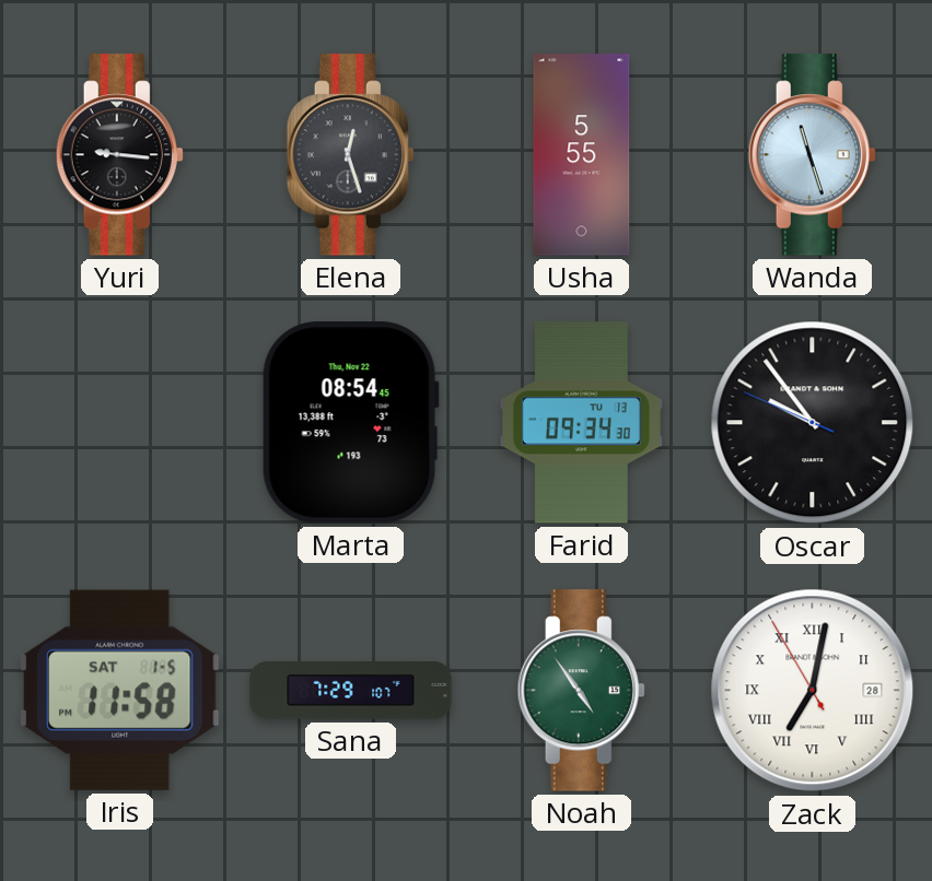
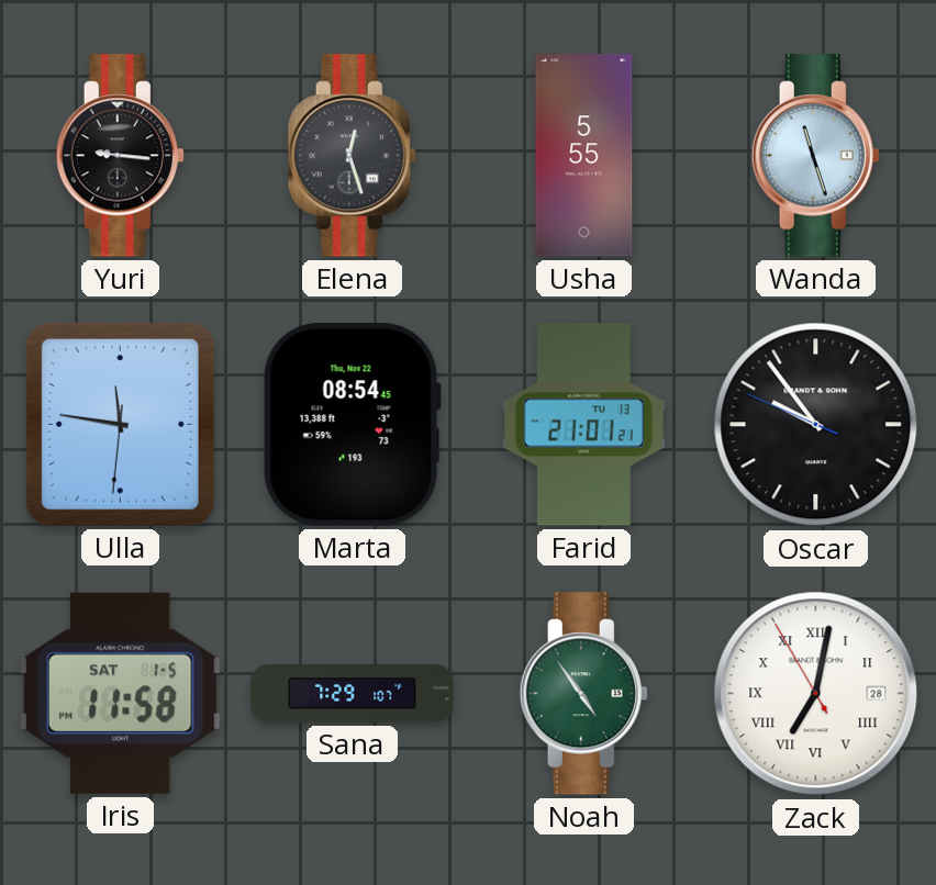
Ulla: none -> 11:46
Farid: 09:34 -> 21:01
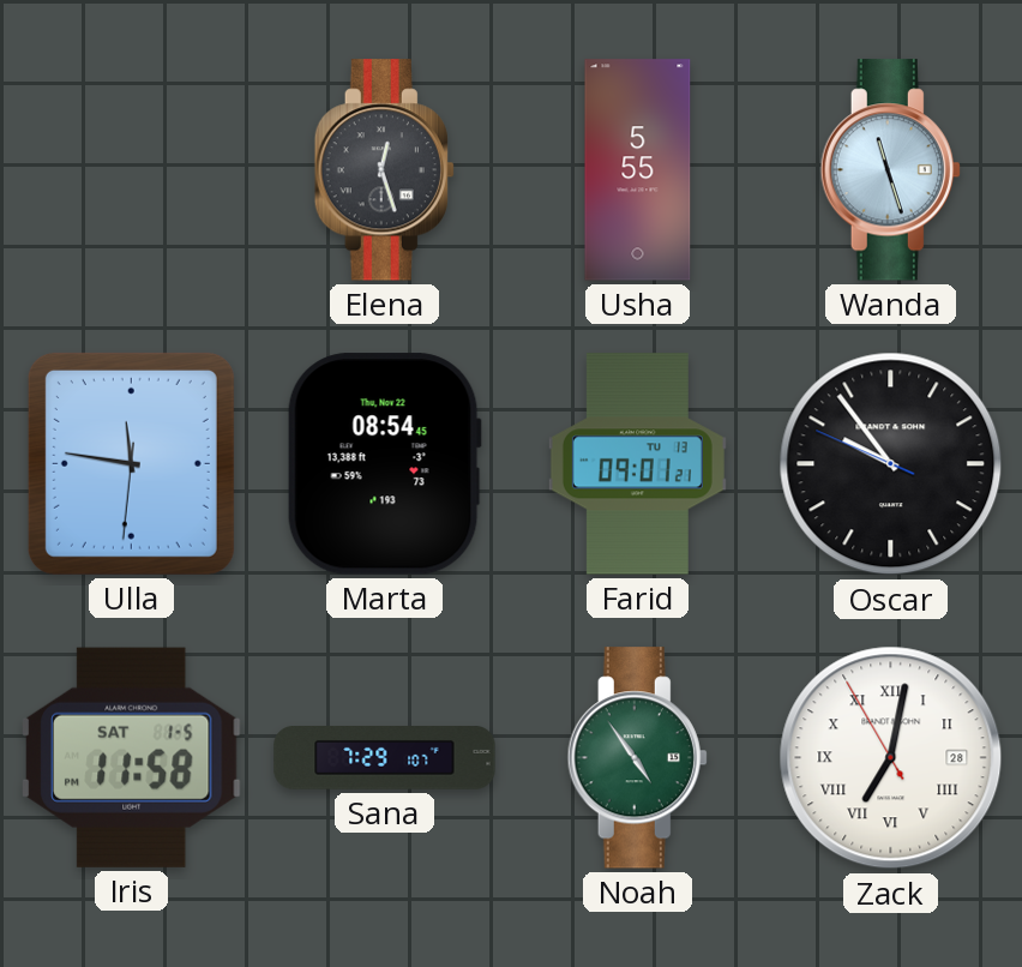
Yuri: 9:16 -> none
Farid: 21:01 -> 09:01
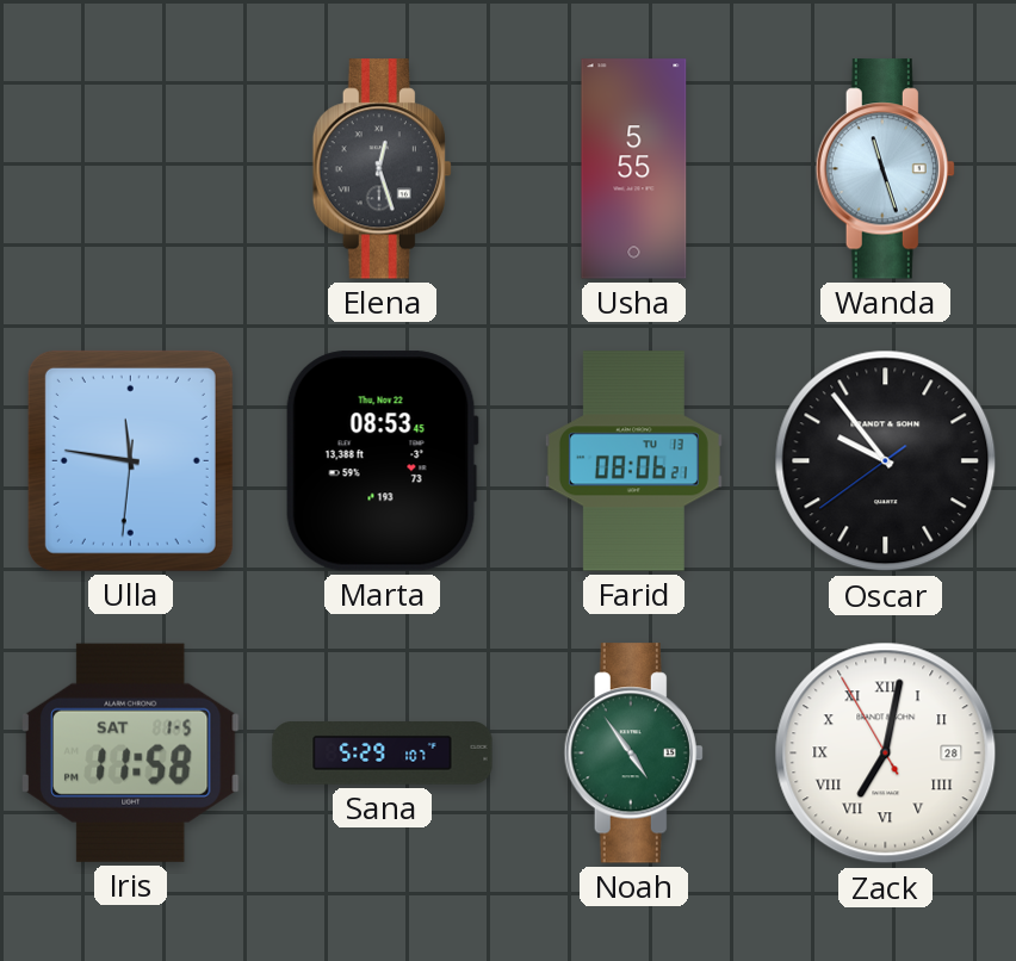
Marta: 08:54 -> 08:53
Farid: 09:01 -> 08:06
Oscar: 9:53:49 -> 9:53:39
Sana: 7:29 -> 5:29
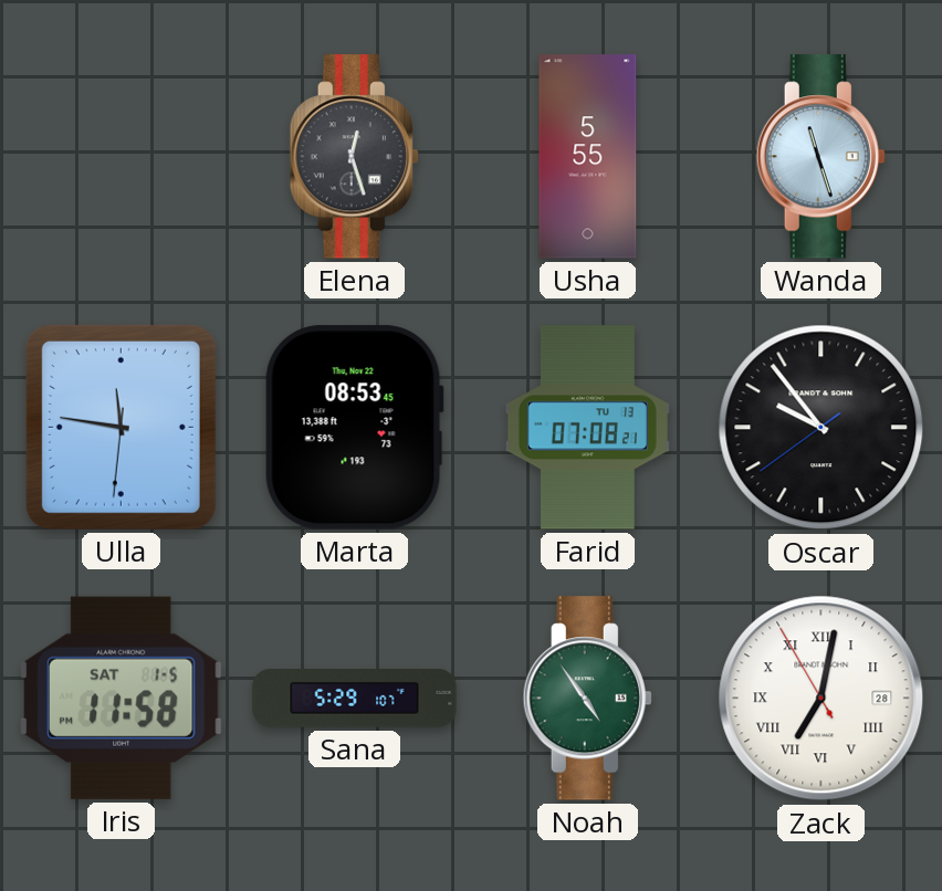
Farid: 08:06 -> 07:08
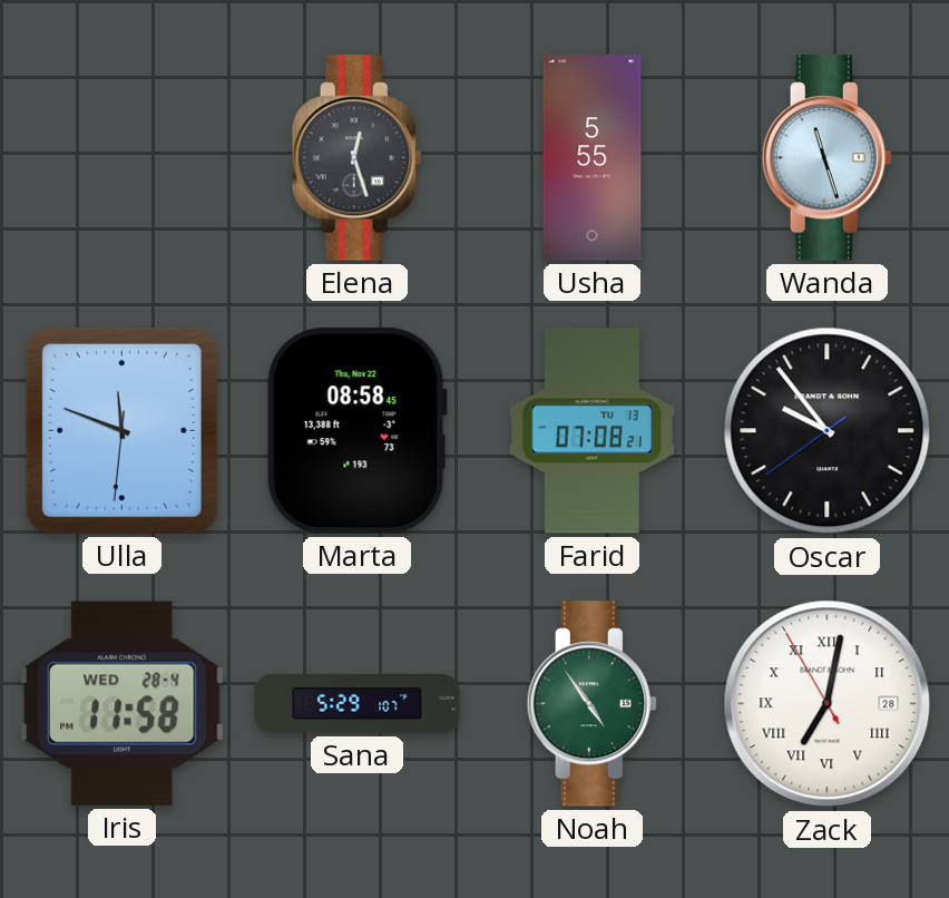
Ulla: 11:46 -> 11:48
Marta: 08:53 -> 08:58
Iris date: SAT 1-5 -> WED 28-4
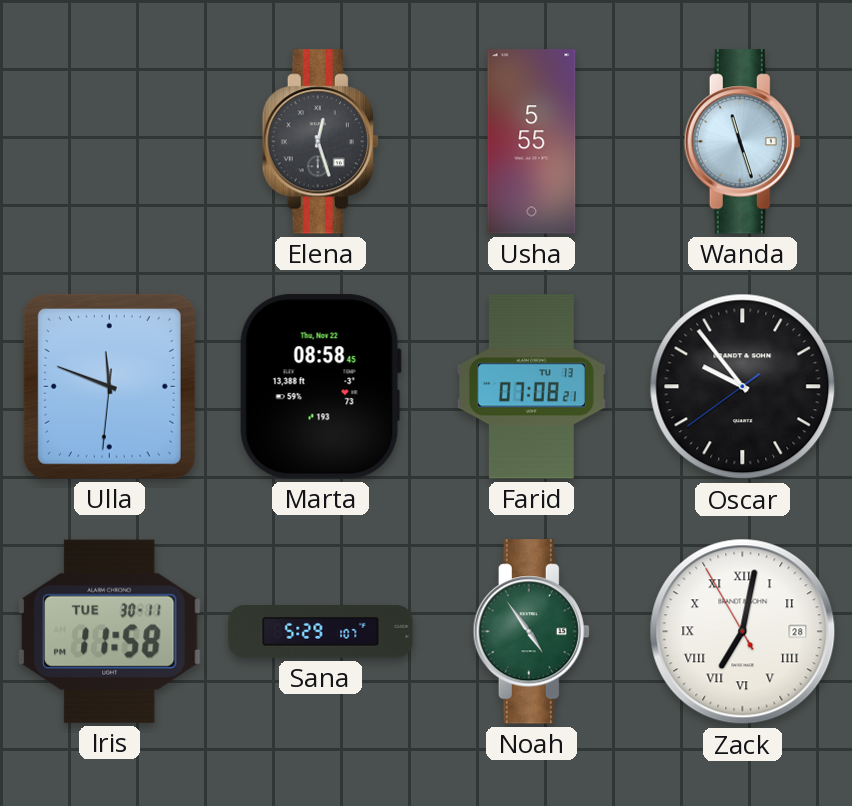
Iris date: WED 28-4 -> TUE 30-11
